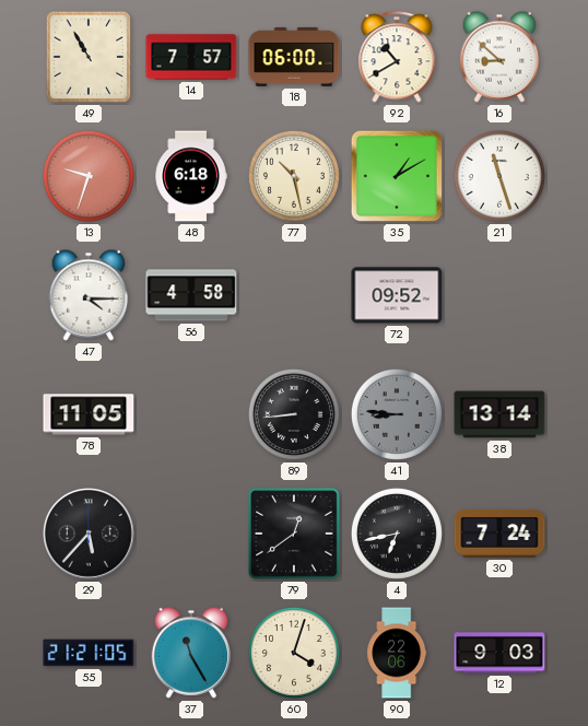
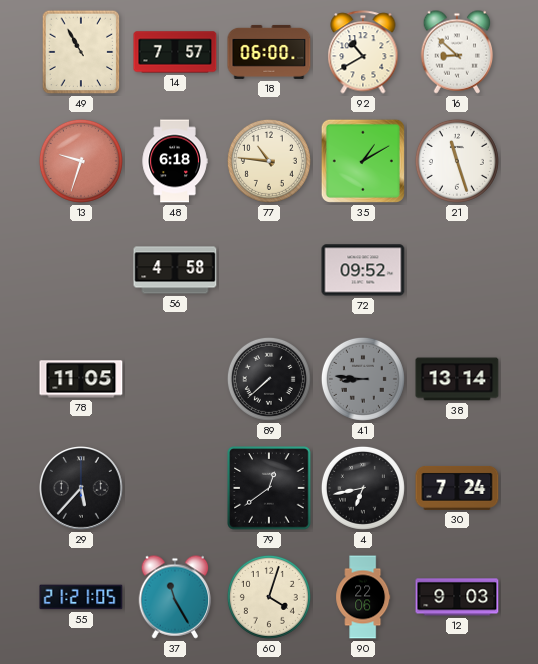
77: 10:28 -> 10:46
47: 4:15 -> none
89: 8:44 -> 7:38
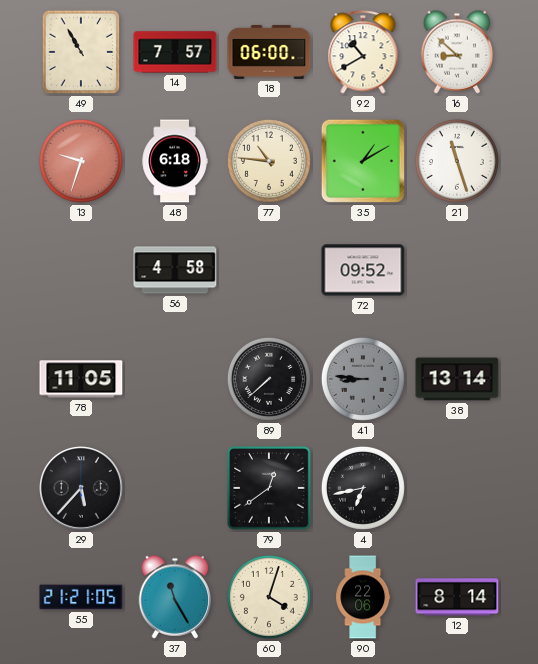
30: 7:24 -> none
12: 9:03 -> 8:14
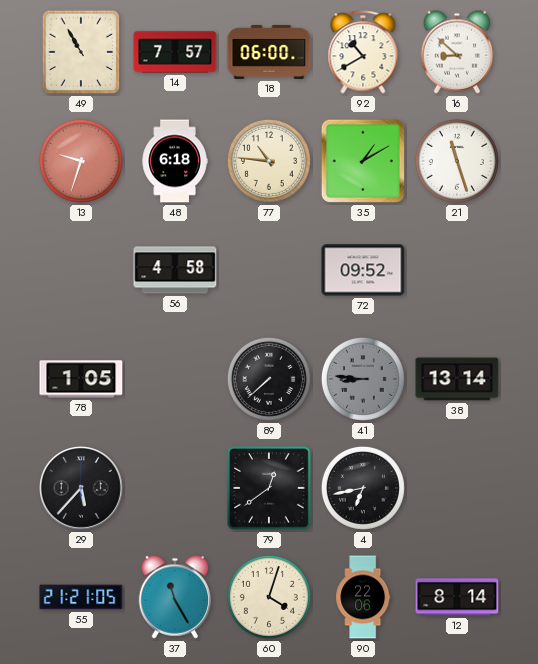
78: 11:05 -> 1:05
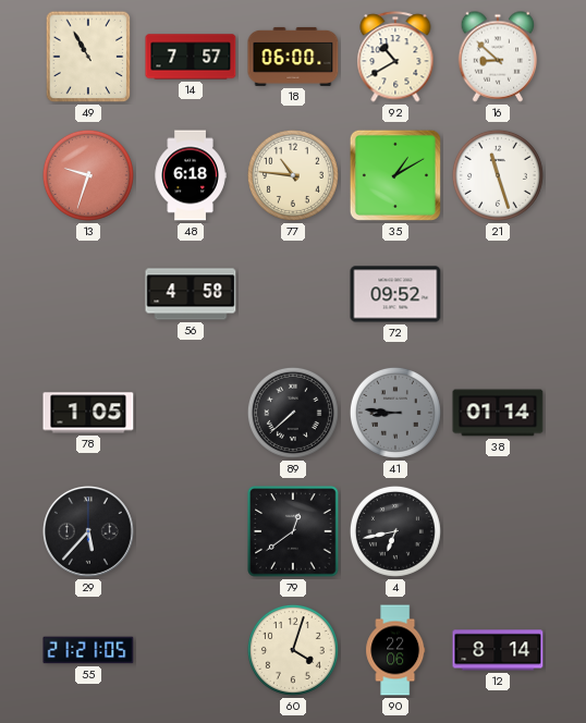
38: 13:14 -> 01:14
37: 11:25 -> none
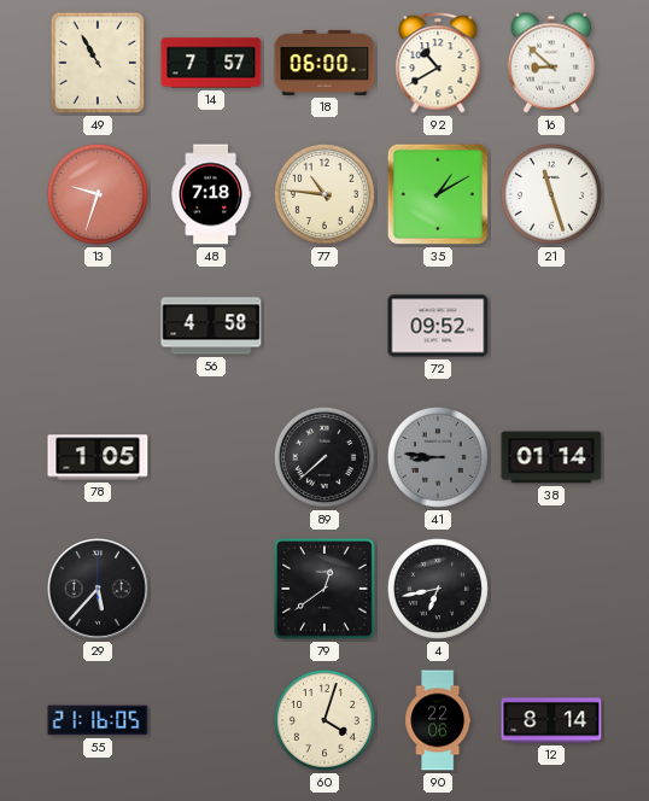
48: 6:18 -> 7:18
55: 21:21 -> 21:16
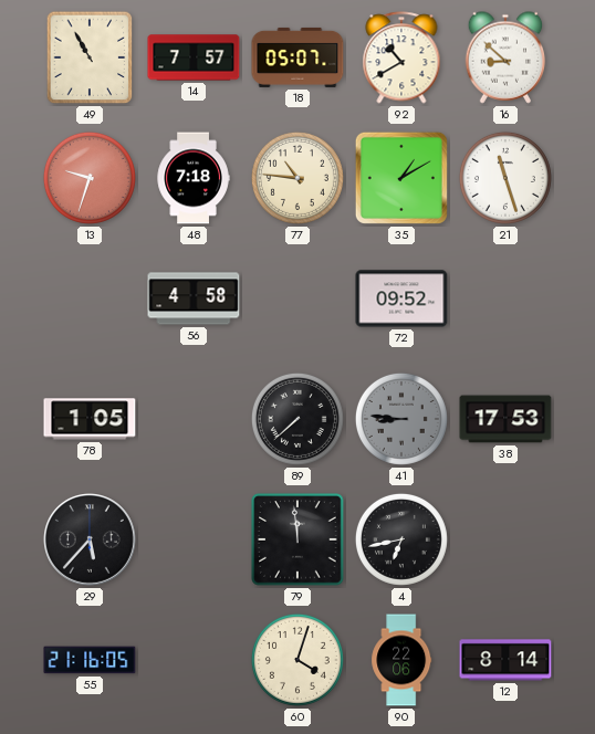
18: 06:00 -> 05:07
38: 01:14 -> 17:53
79: 12:39 -> 11:59
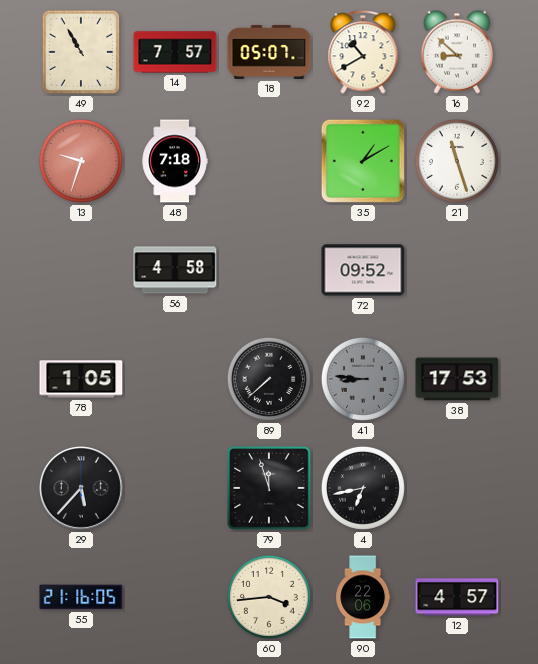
77: 10:46 -> none
79: 11:59 -> 11:57
60: 4:03 -> 3:44
12: 8:14 -> 4:57
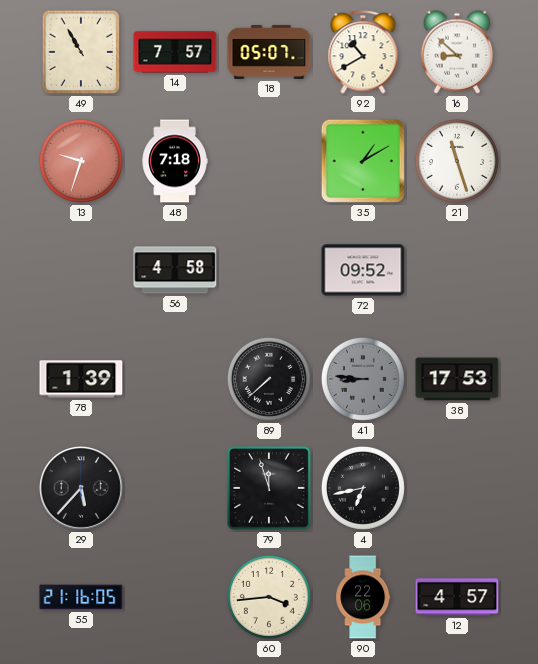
78: 1:05 -> 1:39
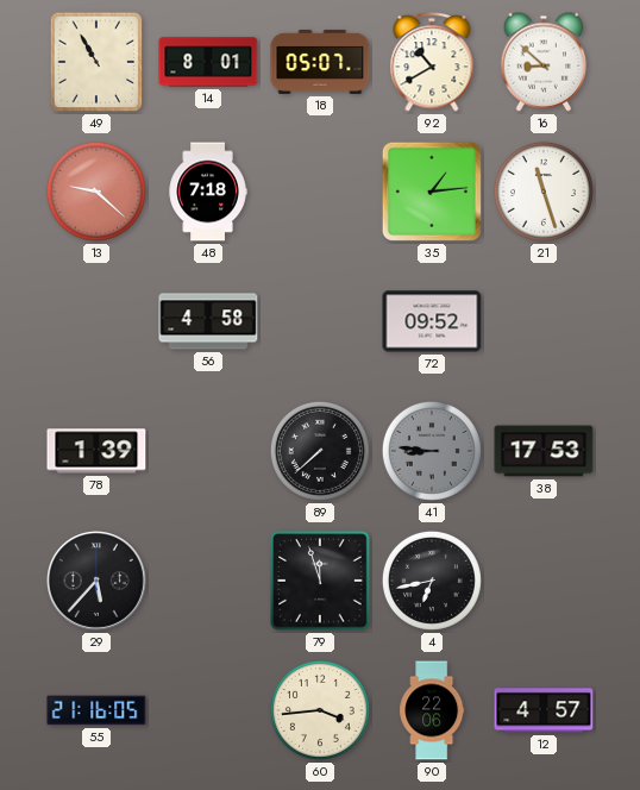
14: 7:57 -> 8:01
13: 9:33 -> 9:22
35: 1:10 -> 1:14
